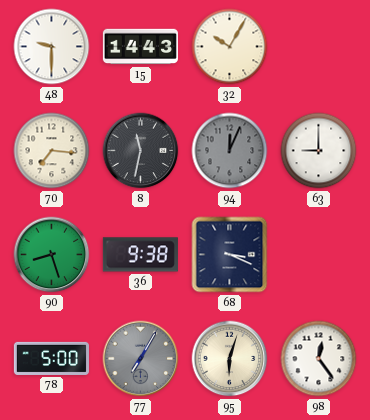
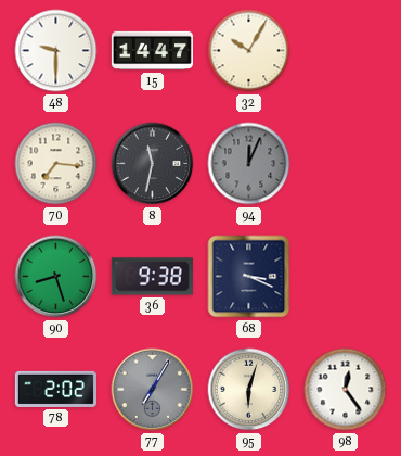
15: 14:43 -> 14:47
63: 9:00 -> none
78: 5:00 -> 2:02
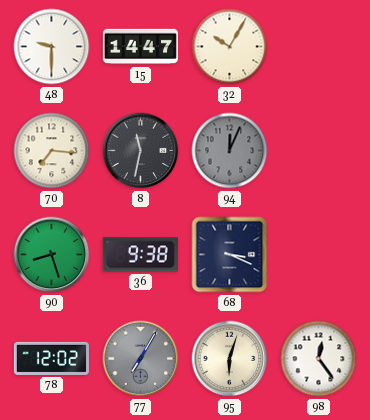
78: 2:02 -> 12:02
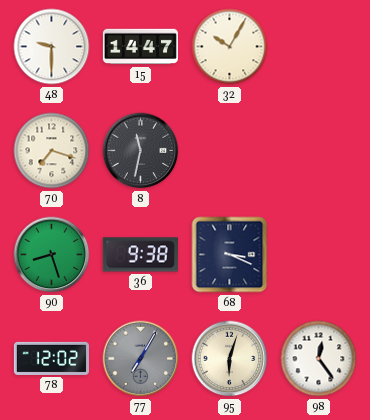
70: 7:16 -> 7:18
94: 12:04 -> none
